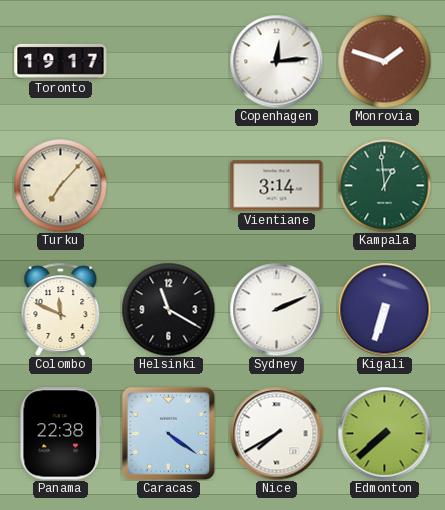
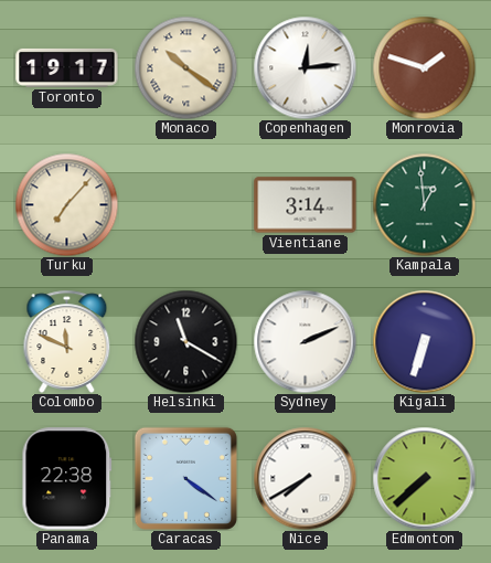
Monaco: none -> 10:21
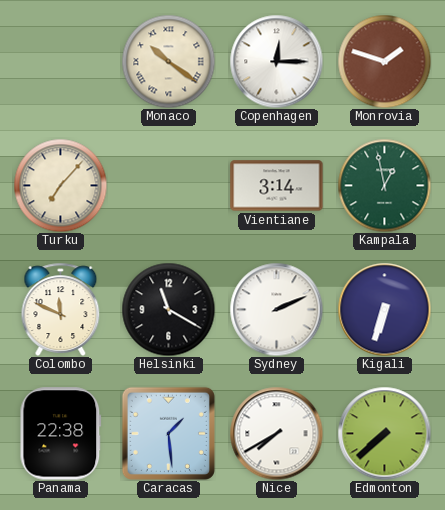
Toronto: 19:17 -> none
Copenhagen: 12:14 -> 12:15
Kampala: 12:59 -> 12:58
Caracas: 4:21 -> 1:29
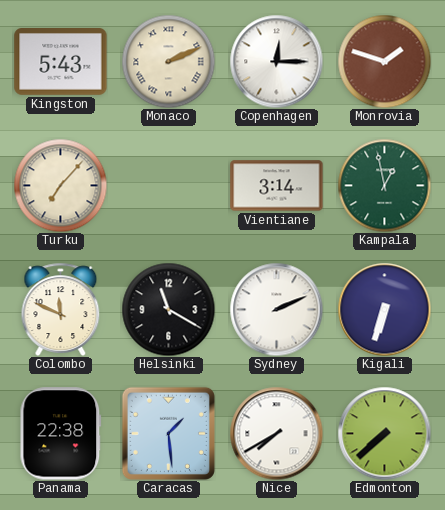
Kingston: none -> 5:43
Monaco: 10:21 -> 2:11
